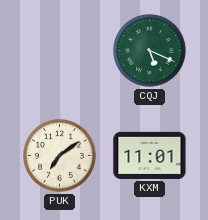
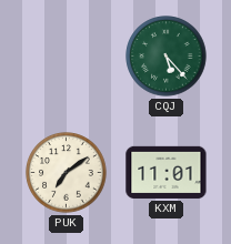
CQJ: 5:19 -> 5:23
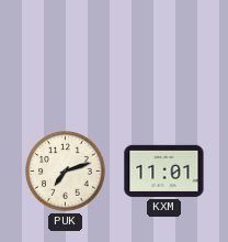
CQJ: 5:23 -> none
PUK: 7:09 -> 7:12
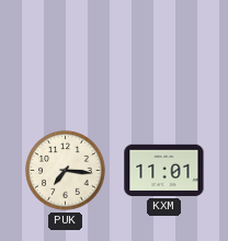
PUK: 7:12 -> 7:16
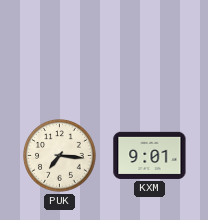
KXM: 11:01 -> 9:01
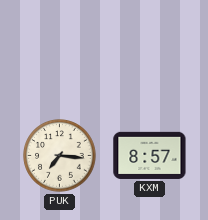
KXM: 9:01 -> 8:57
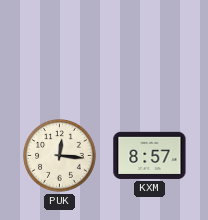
PUK: 7:16 -> 12:16
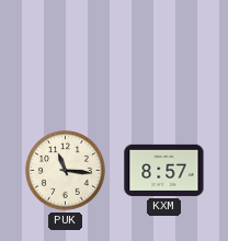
PUK: 12:16 -> 11:16
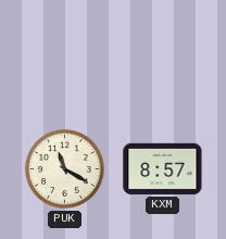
PUK: 11:16 -> 11:20
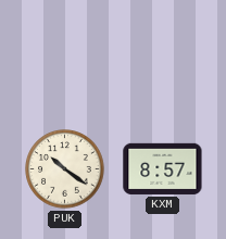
PUK: 11:20 -> 10:21
